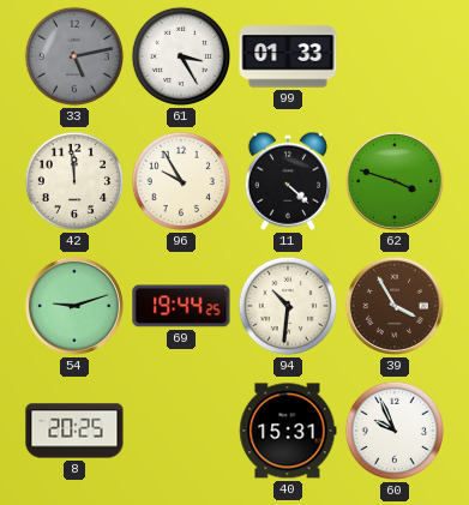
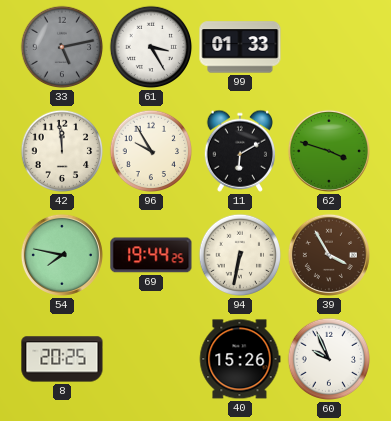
11: 4:22 -> 6:10
54: 9:12 -> 7:47
94: 10:31 -> 6:32
40: 15:31 -> 15:26
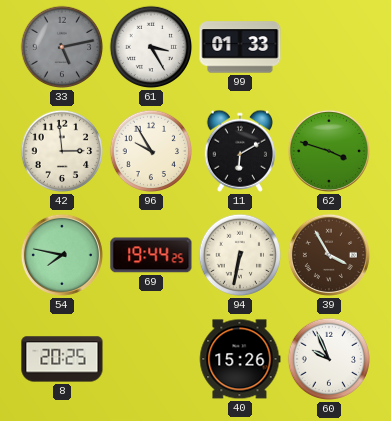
42: 11:59 -> 2:59
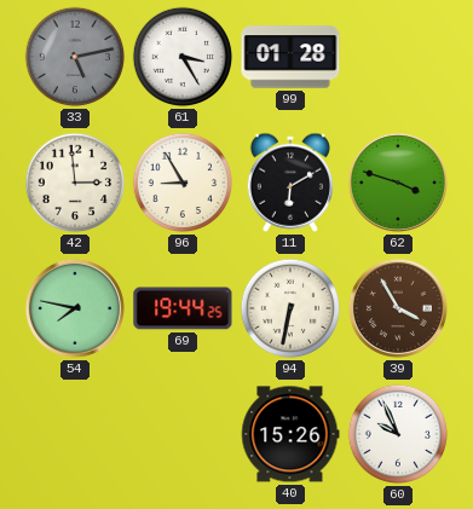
99: 01:33 -> 01:28
96: 9:55 -> 8:55
8: 20:25 -> none
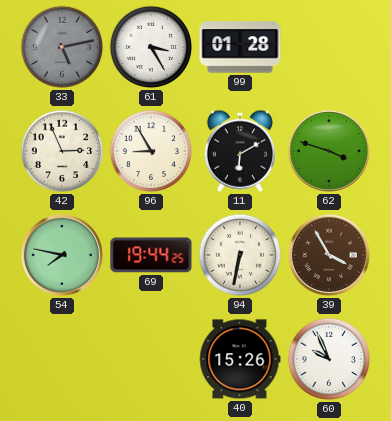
42: 2:59 -> 2:56
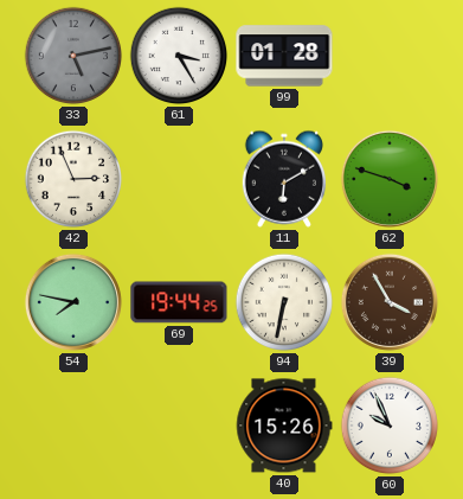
96: 8:55 -> none
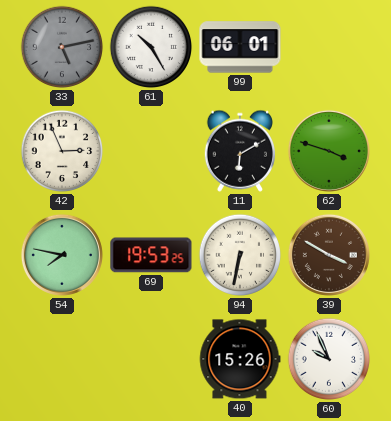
61: 3:25 -> 10:25
99: 01:28 -> 06:01
69: 19:44 -> 19:53
39: 3:55 -> 3:50
